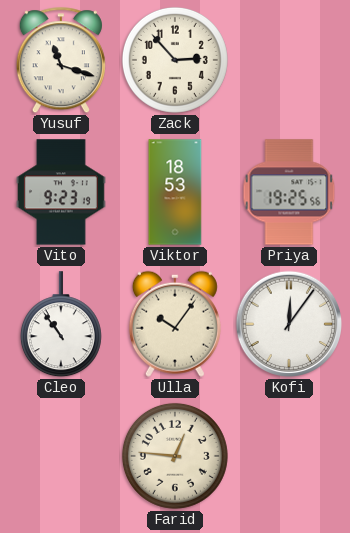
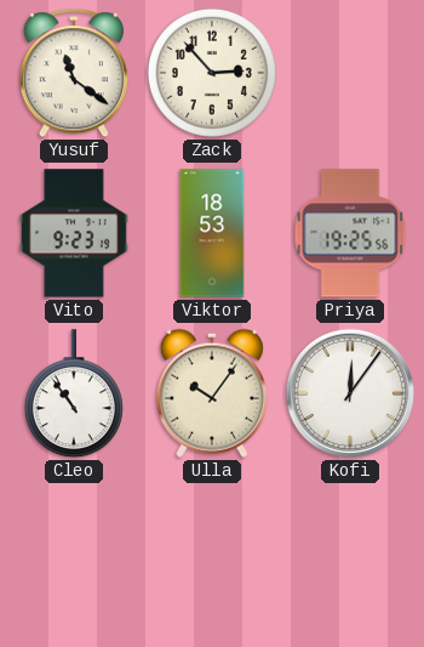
Yusuf: 11:18 -> 11:21
Farid: 12:46 -> none
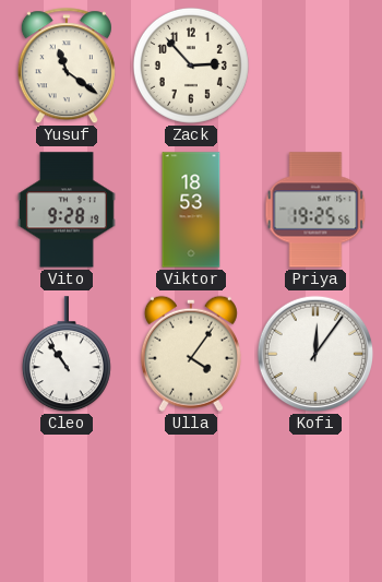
Vito: 9:23 -> 9:28
Ulla: 10:06 -> 4:06
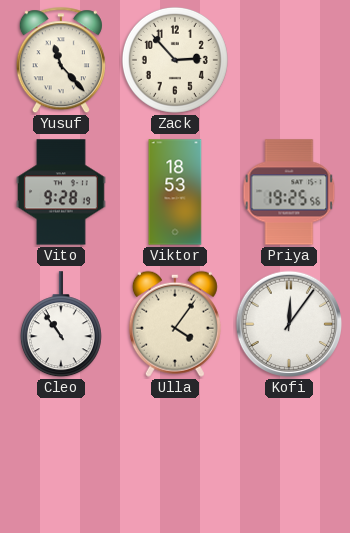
Yusuf: 11:21 -> 11:23
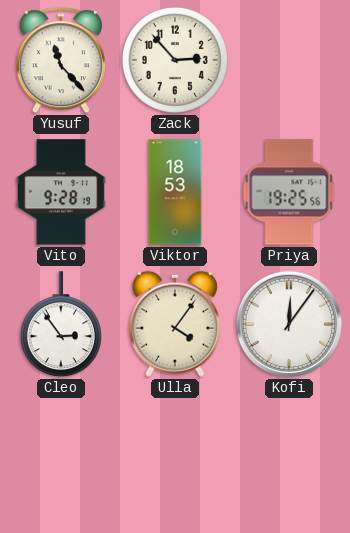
Cleo: 10:54 -> 2:54
